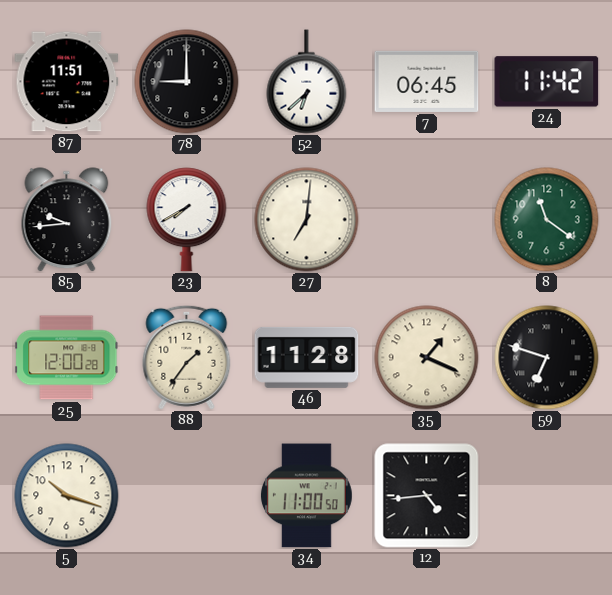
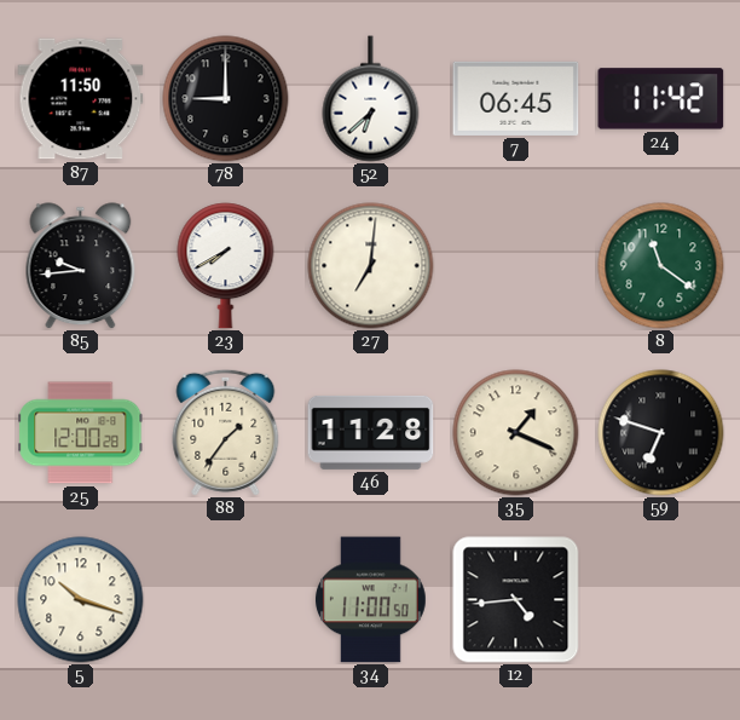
87: 11:51 -> 11:50
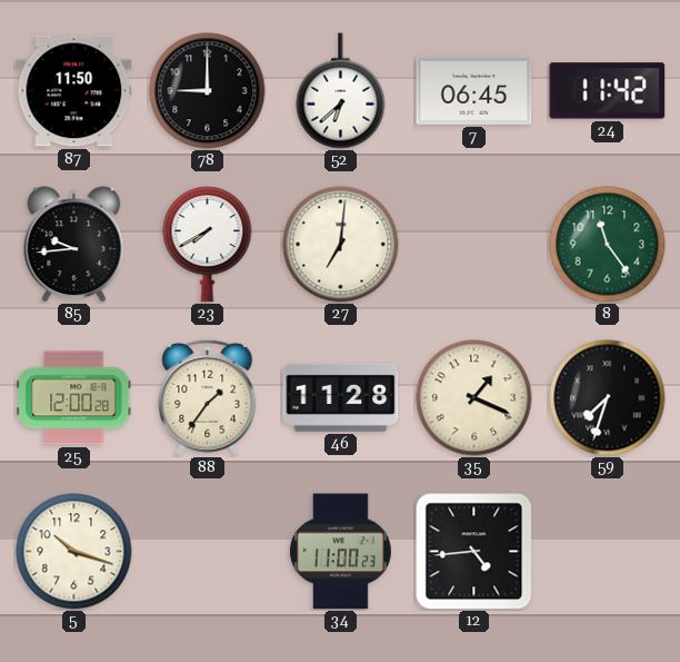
8: 11:21 -> 11:24
59: 6:48 -> 7:33
34: 11:00:50 -> 11:00:23
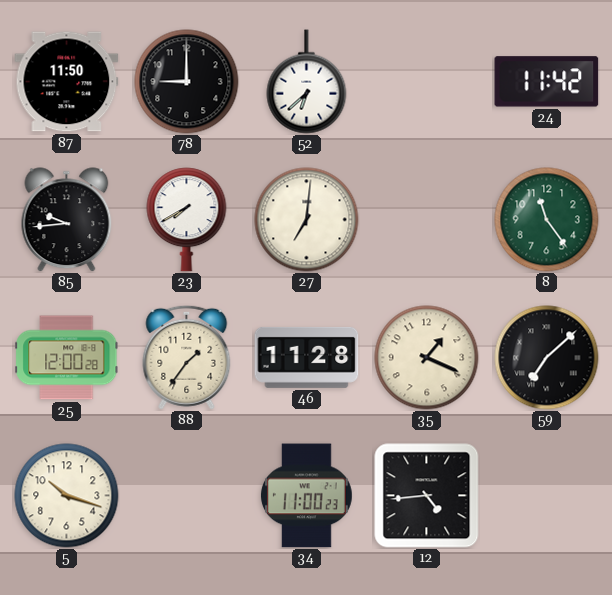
7: 06:45 -> none
59: 7:33 -> 7:08
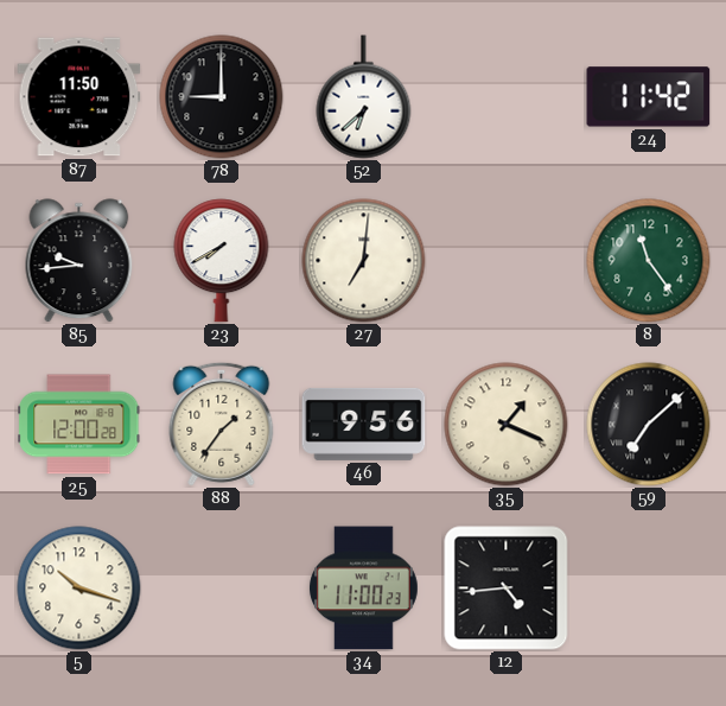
46: 11:28 -> 9:56
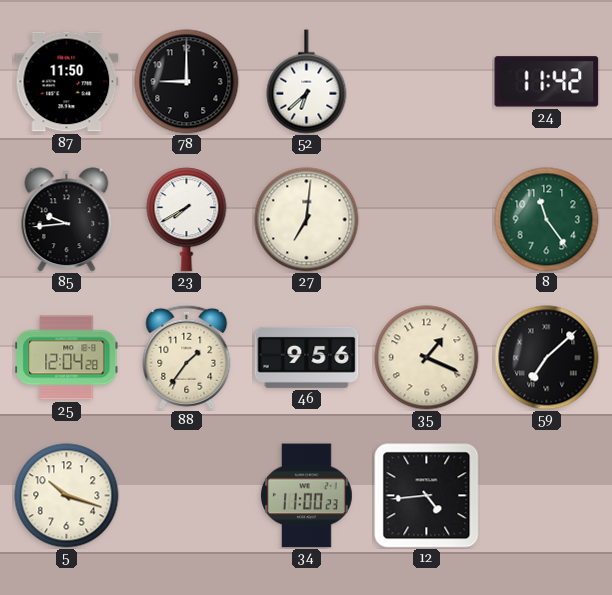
25: 12:00 -> 12:04
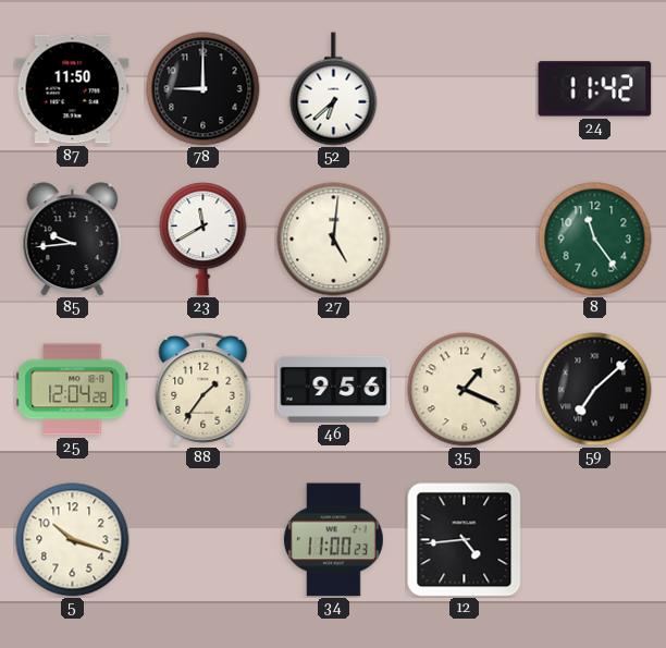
23: 7:40 -> 11:40
27: 7:01 -> 5:01
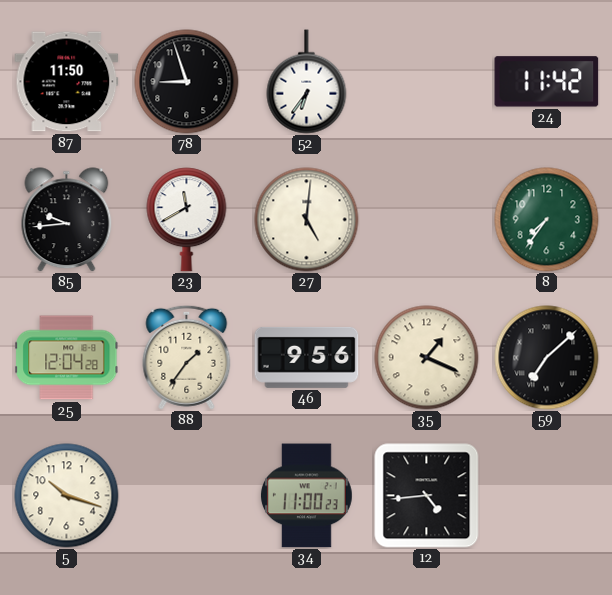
78: 9:00 -> 8:57
52: 6:38 -> 6:36
8: 11:24 -> 7:36
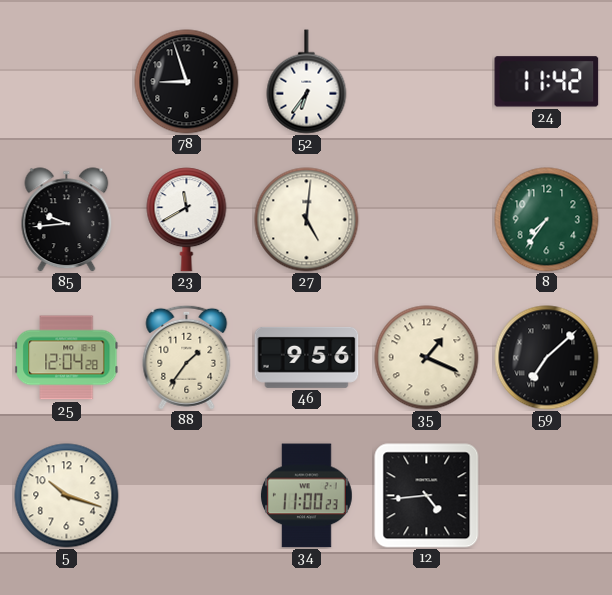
87: 11:50 -> none
